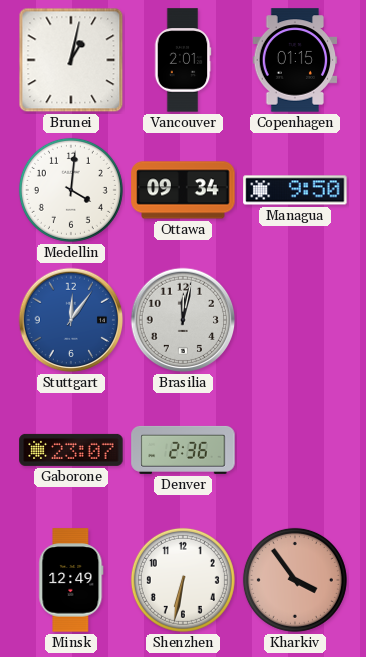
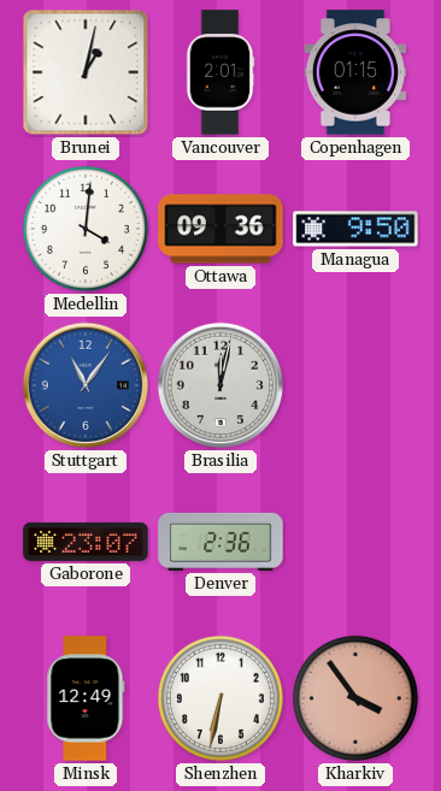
Ottawa: 09:34 -> 09:36
Stuttgart: 12:06 -> 11:06
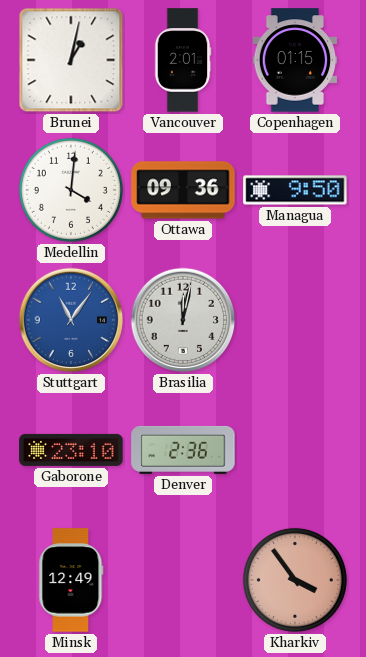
Gaborone: 23:07 -> 23:10
Shenzhen: 6:32 -> none
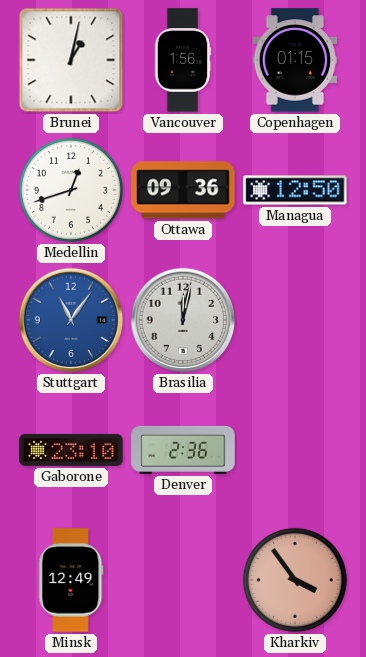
Vancouver: 2:01 -> 1:56
Medellin: 4:01 -> 12:42
Managua: 9:50 -> 12:50
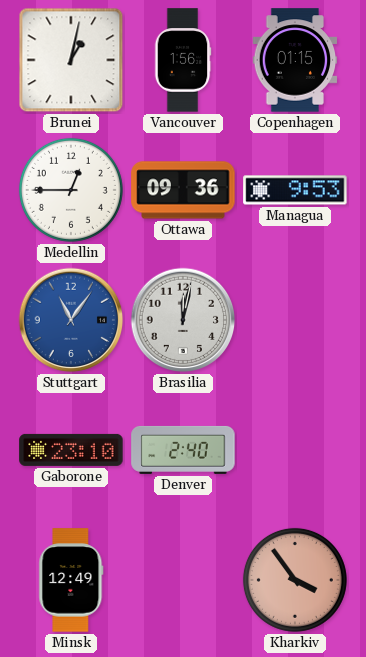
Medellin: 12:42 -> 12:45
Managua: 12:50 -> 9:53
Denver: 2:36 -> 2:40
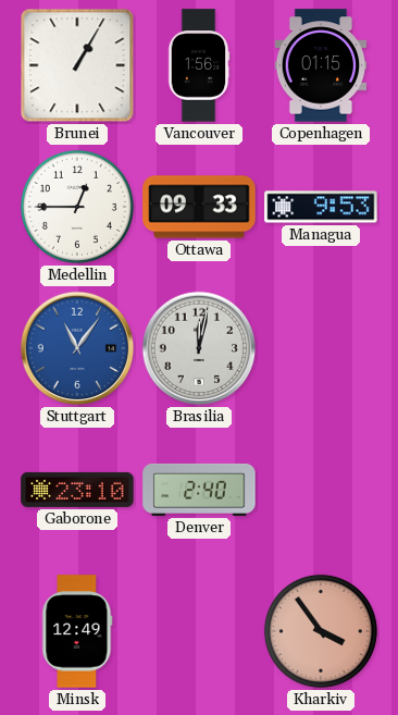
Brunei: 1:02 -> 1:05
Ottawa: 09:36 -> 09:33
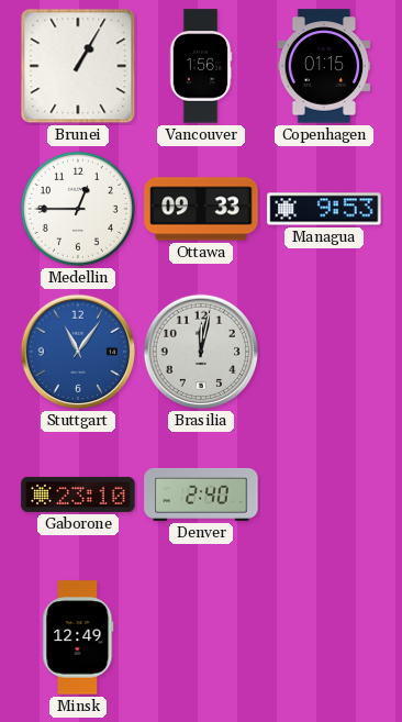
Kharkiv: 3:54 -> none
